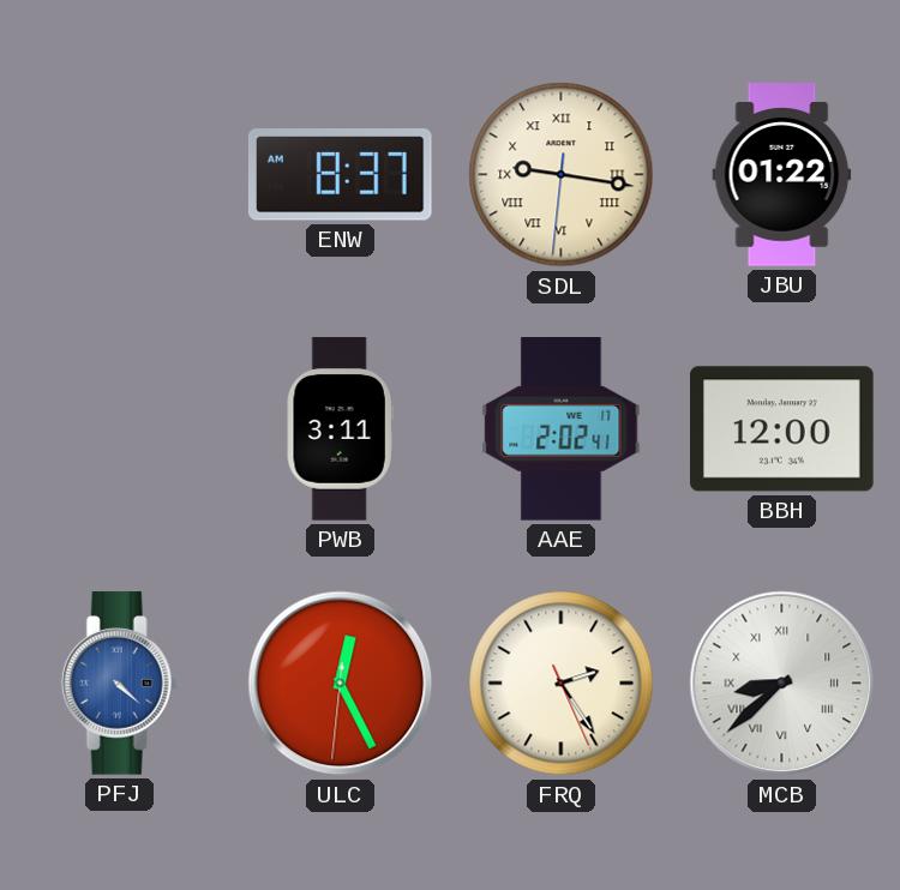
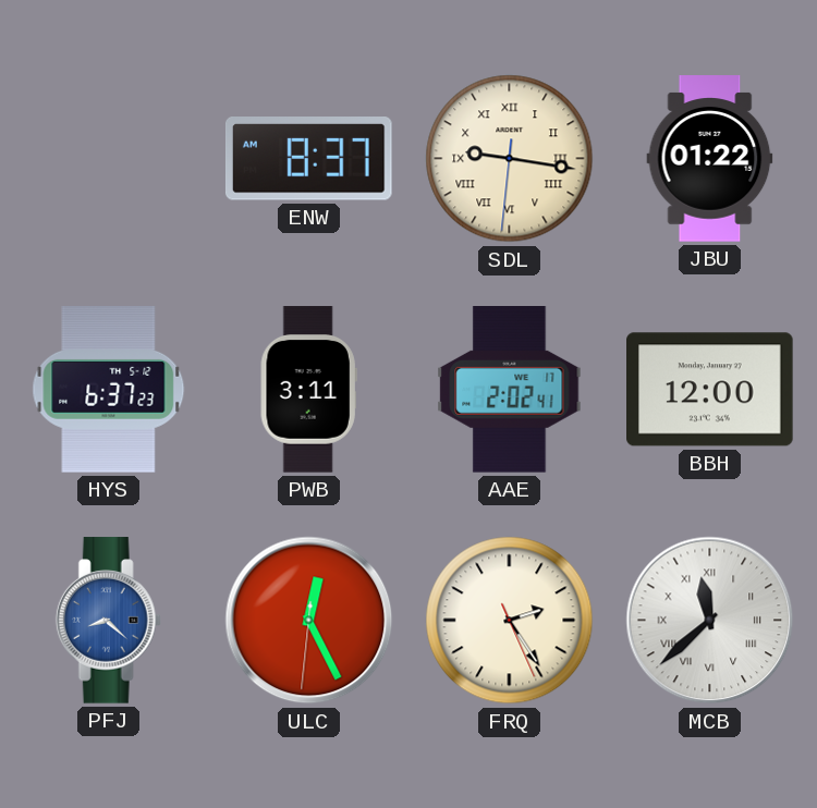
HYS: none -> 6:37
PFJ: 4:22 -> 8:22
MCB: 8:38 -> 11:38
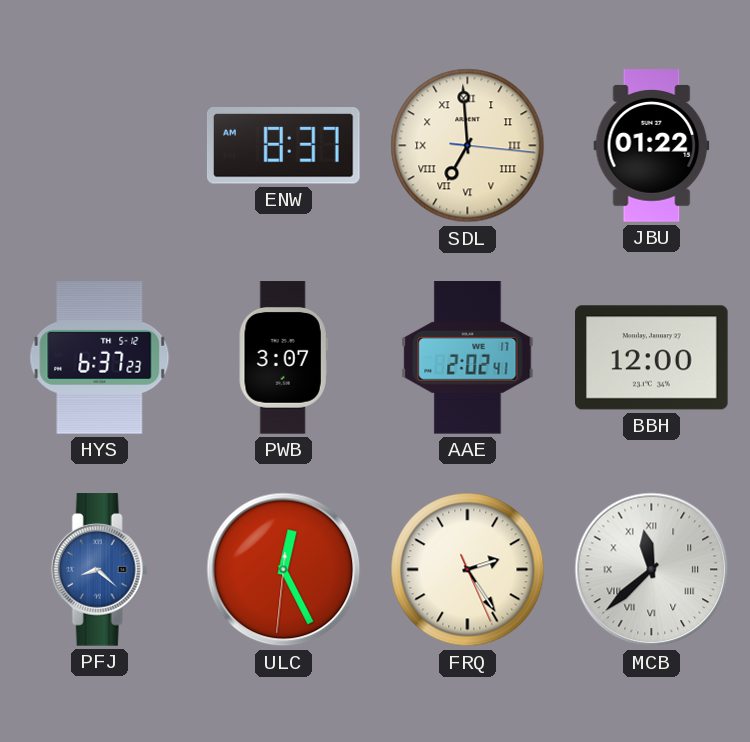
SDL: 9:16 -> 6:59
PWB: 3:11 -> 3:07
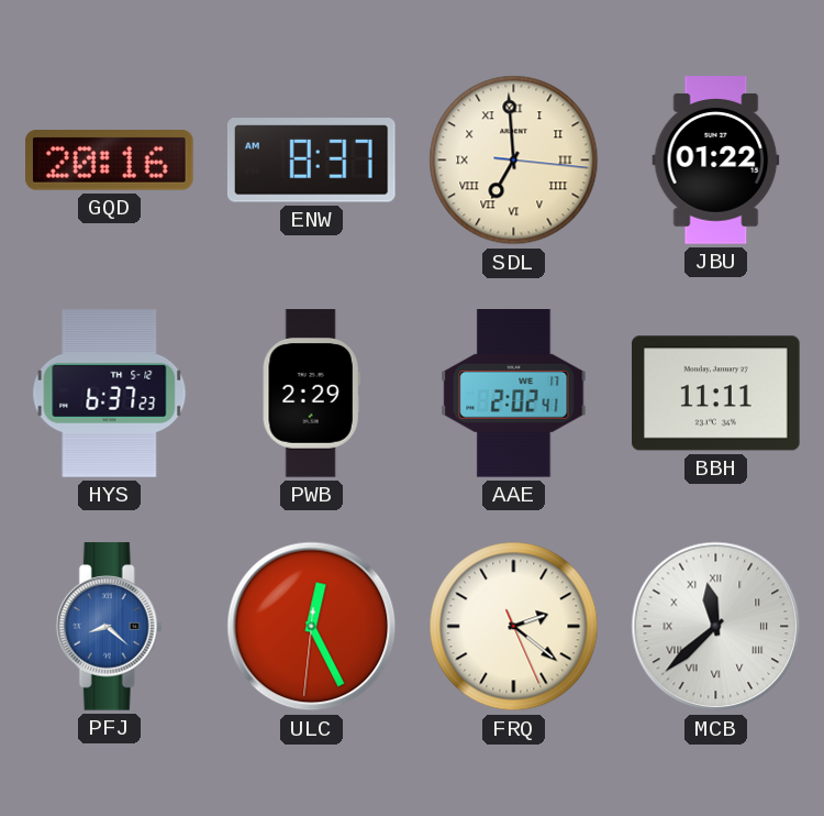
GQD: none -> 20:16
PWB: 3:07 -> 2:29
BBH: 12:00 -> 11:11
FRQ: 2:24 -> 2:21
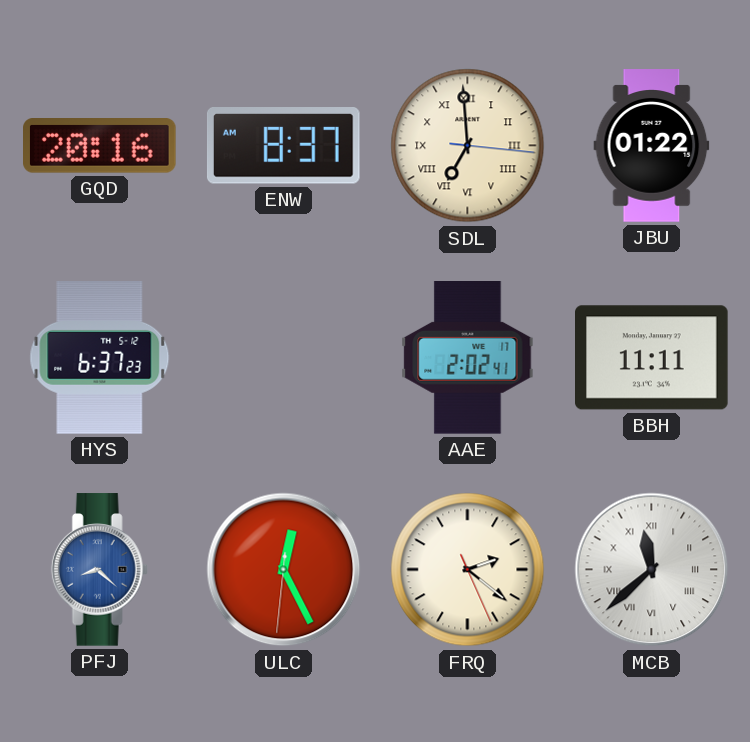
PWB: 2:29 -> none
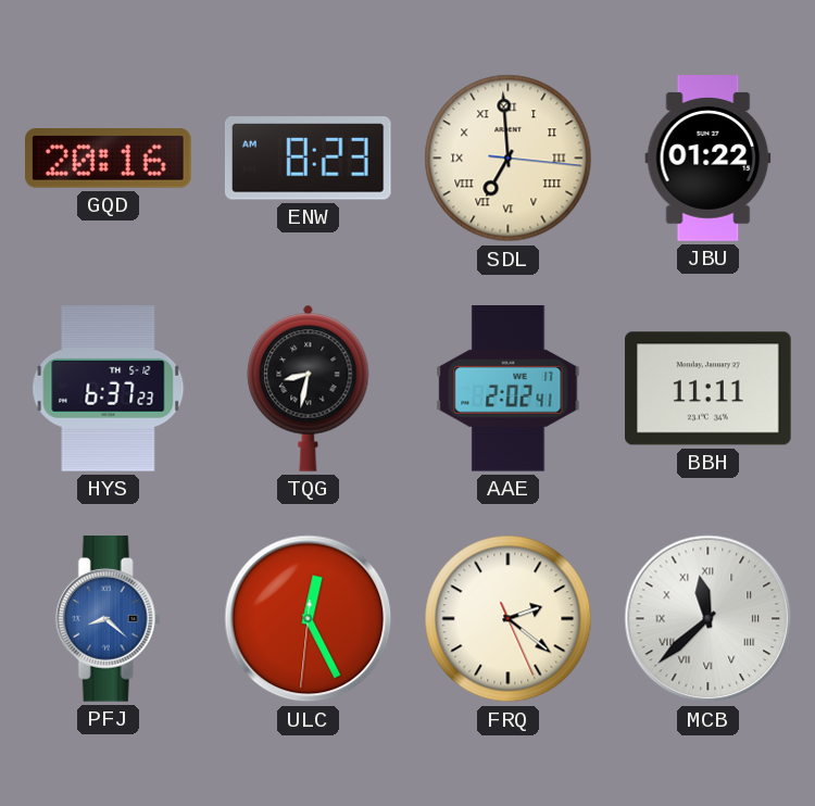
ENW: 8:37 -> 8:23
TQG: none -> 8:32
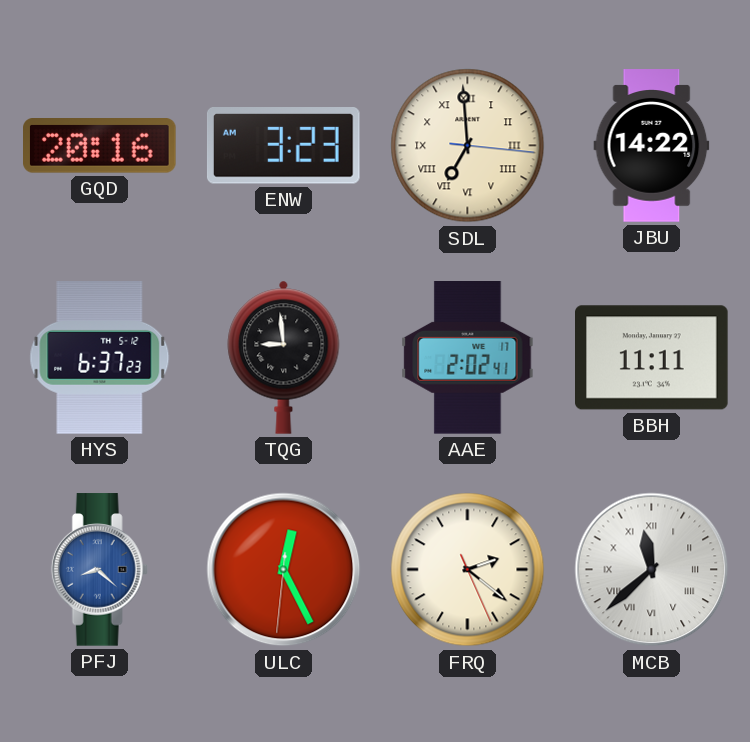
ENW: 8:23 -> 3:23
JBU: 01:22 -> 14:22
TQG: 8:32 -> 8:59
